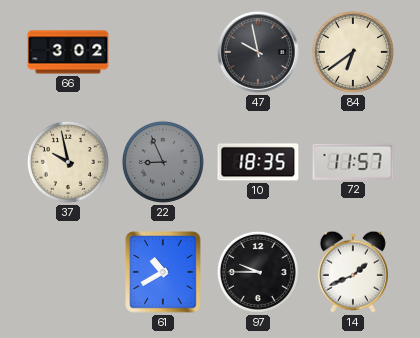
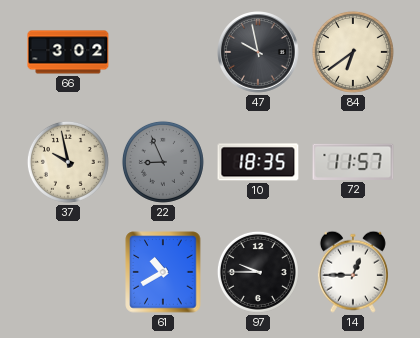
14: 1:41 -> 12:45
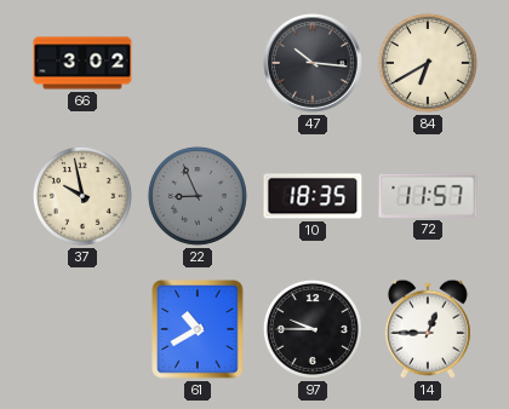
47: 9:58 -> 10:16
84: 6:39 -> 6:40
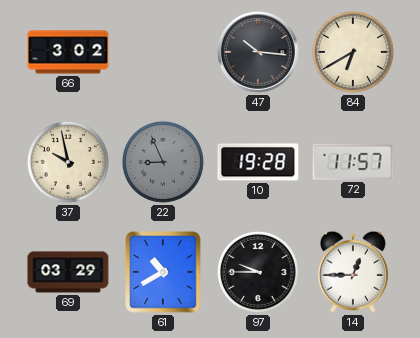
10: 18:35 -> 19:28
69: none -> 03:29
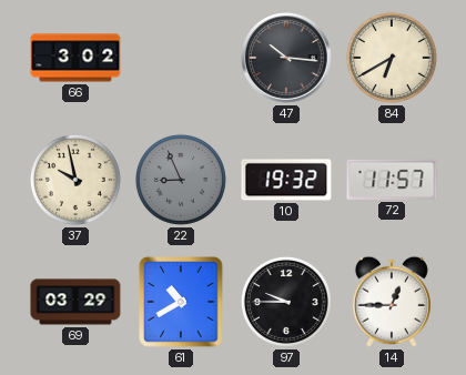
10: 19:28 -> 19:32
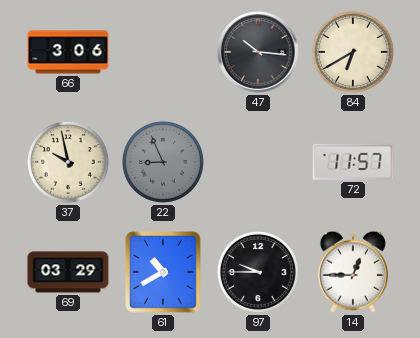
66: 3:02 -> 3:06
10: 19:32 -> none
